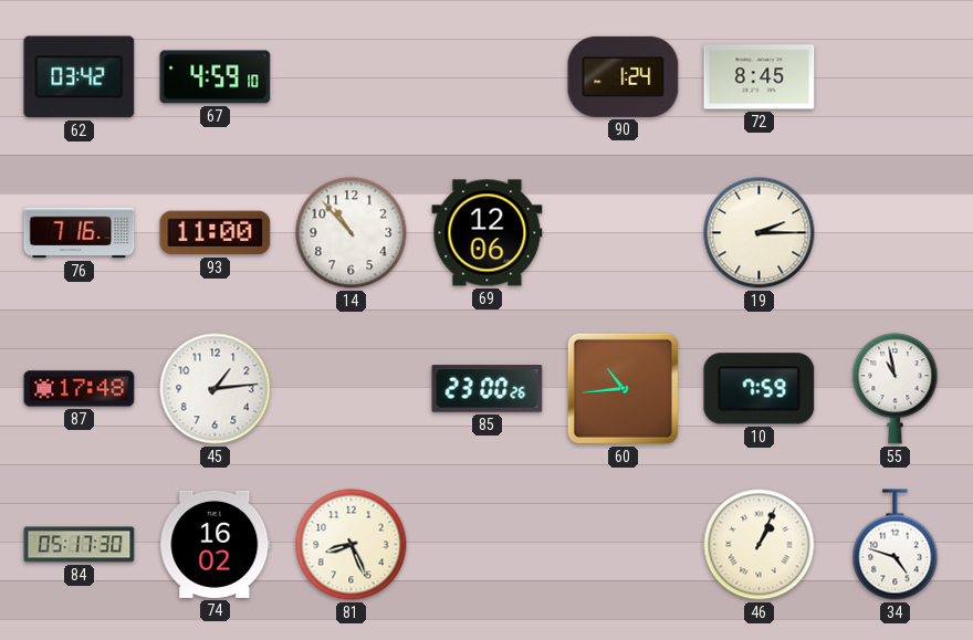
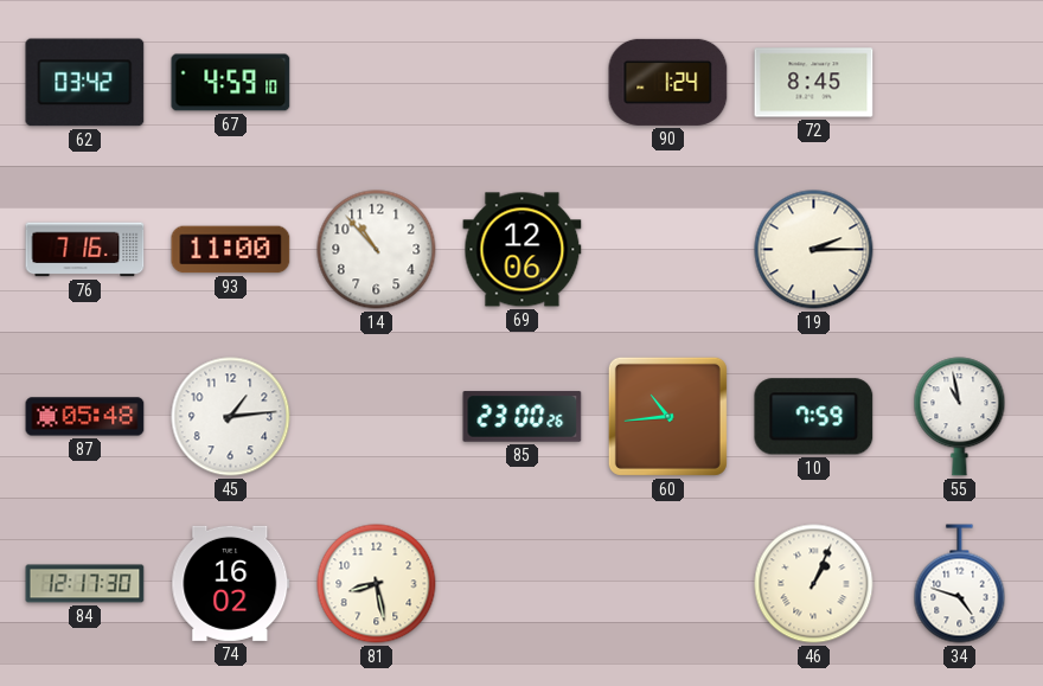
87: 17:48 -> 05:48
84: 05:17 -> 12:17
81: 8:26 -> 8:28
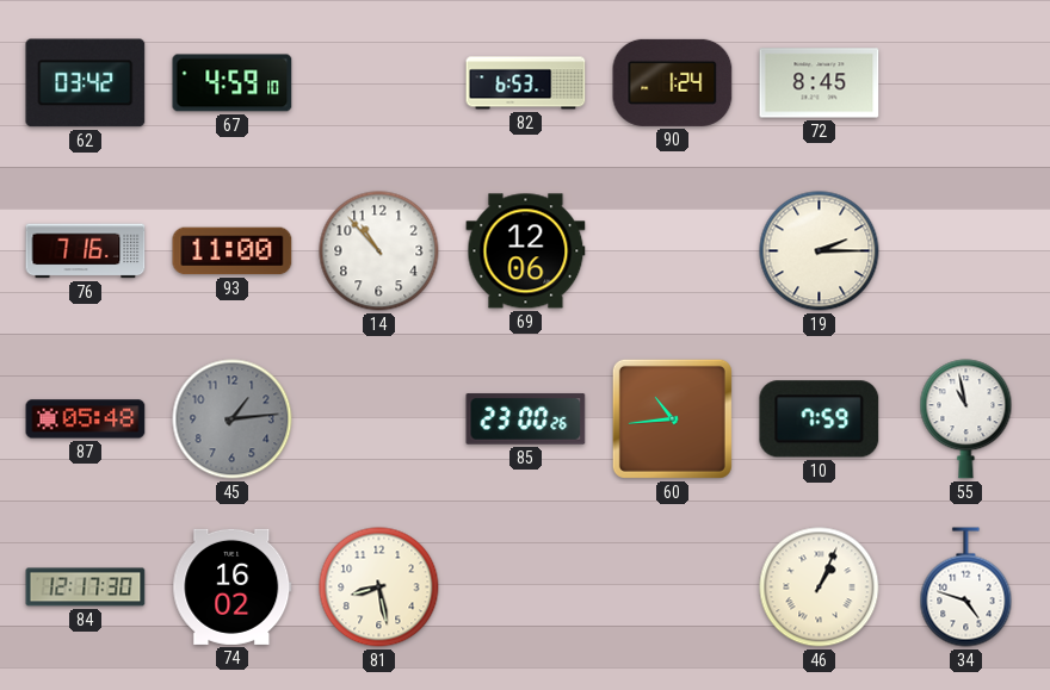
82: none -> 6:53
45 dial: white -> grey
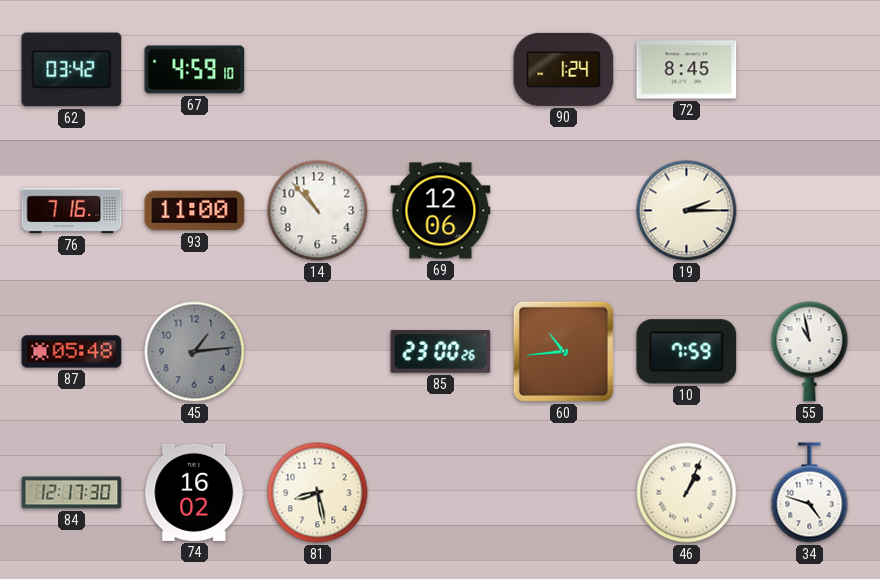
82: 6:53 -> none
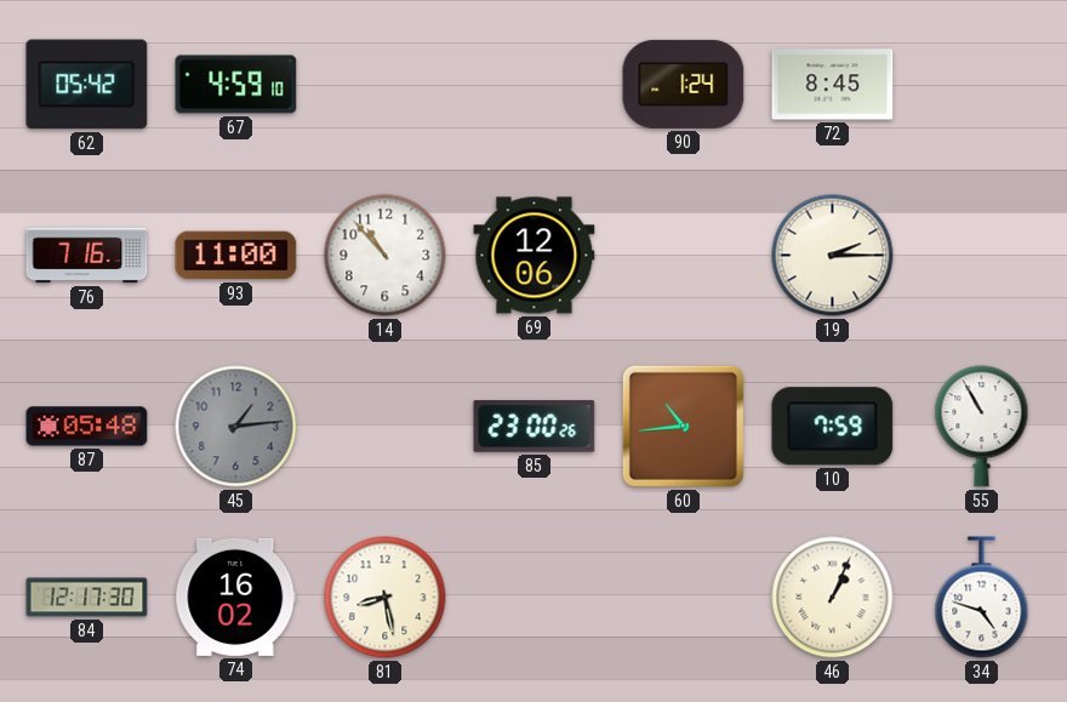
62: 03:42 -> 05:42
55: 10:58 -> 10:55
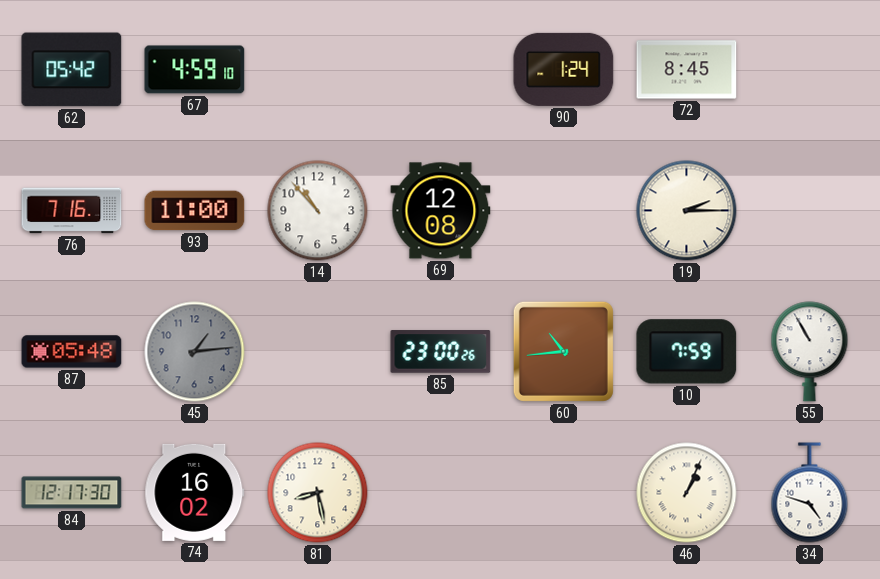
69: 12:06 -> 12:08
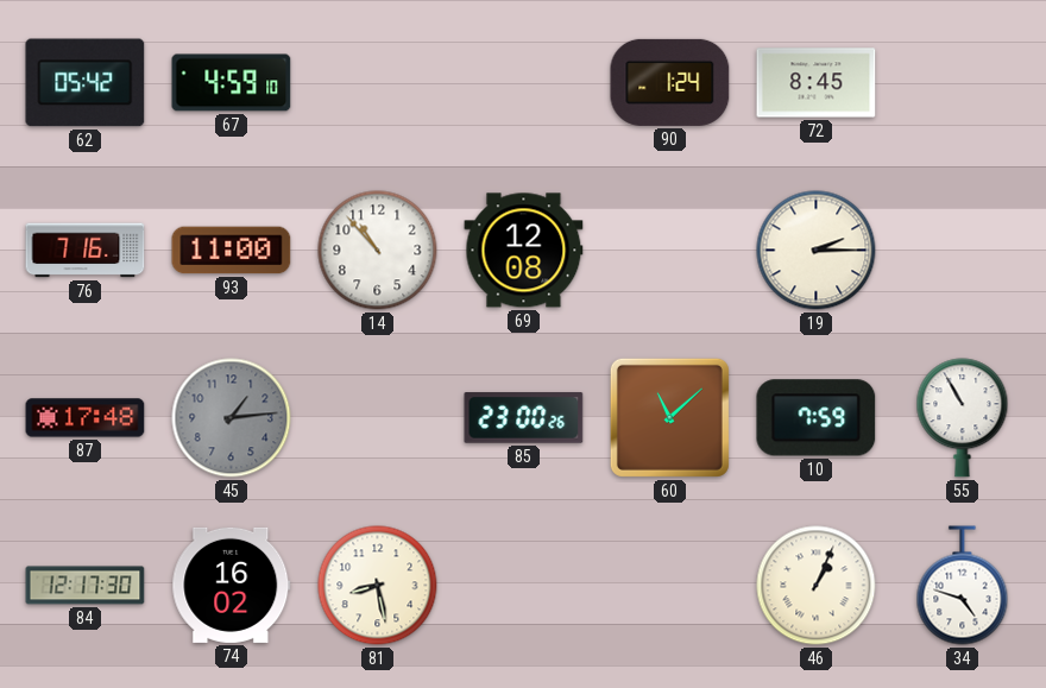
87: 05:48 -> 17:48
60: 10:44 -> 11:08
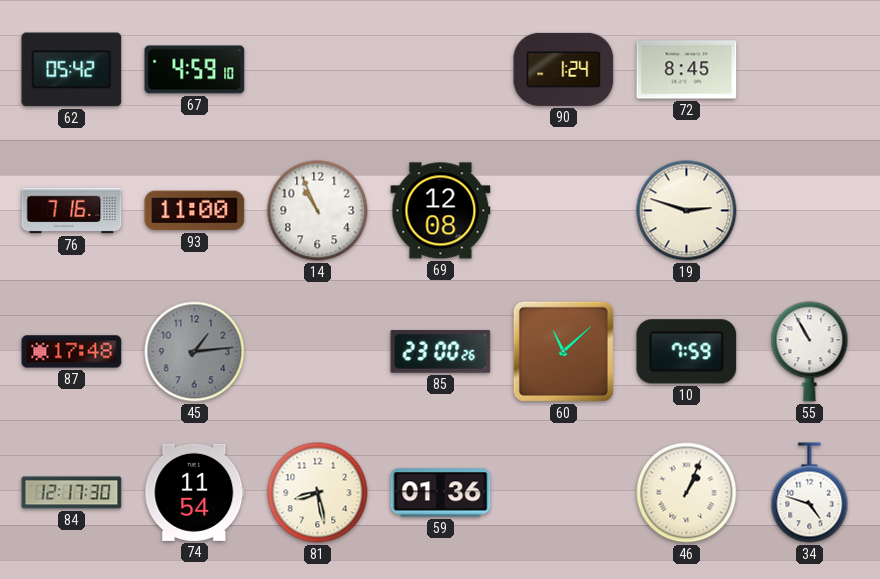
14: 10:53 -> 10:56
19: 2:15 -> 2:48
74: 16:02 -> 11:54
59: none -> 01:36
